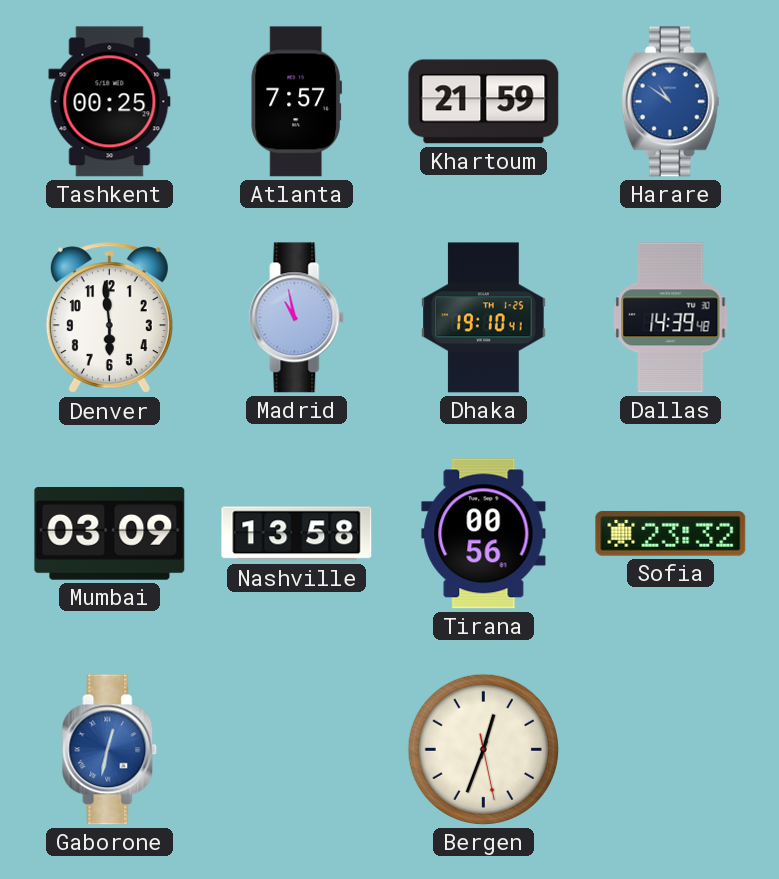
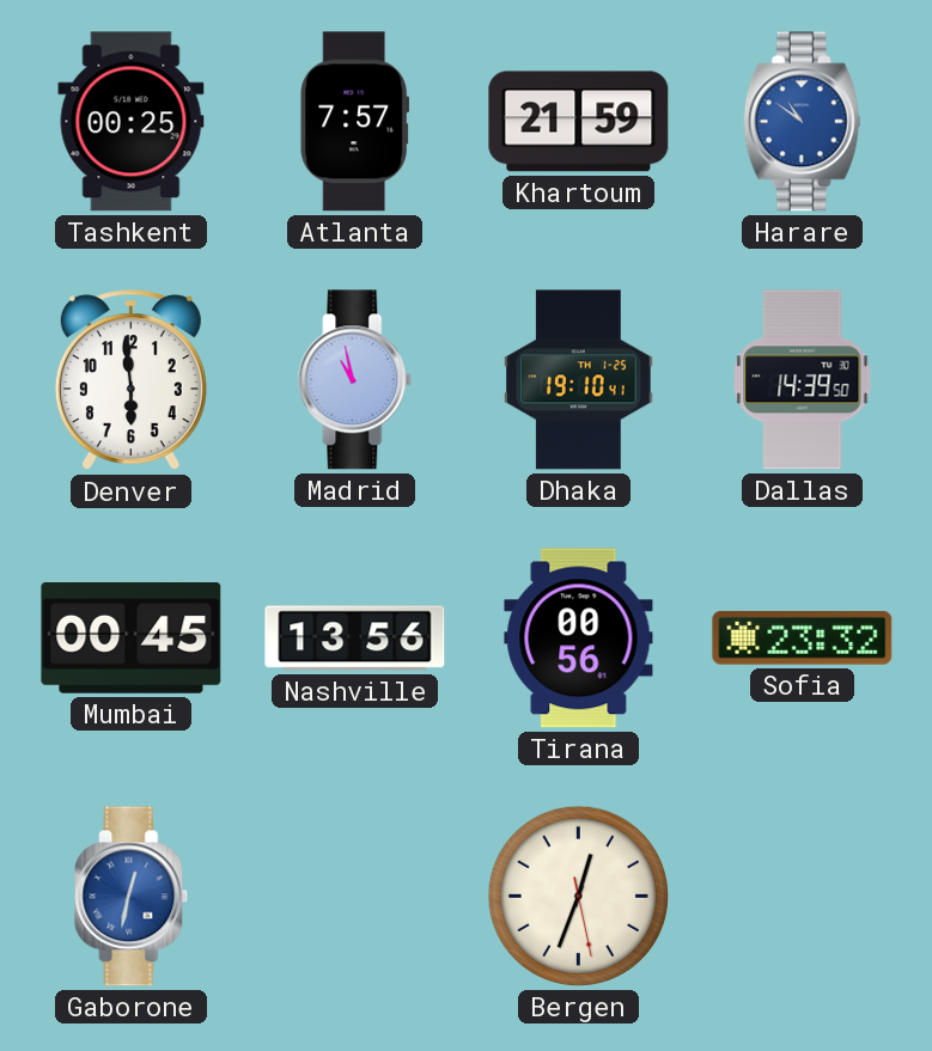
Dallas: 14:39:48 -> 14:39:50
Mumbai: 03:09 -> 00:45
Nashville: 13:58 -> 13:56
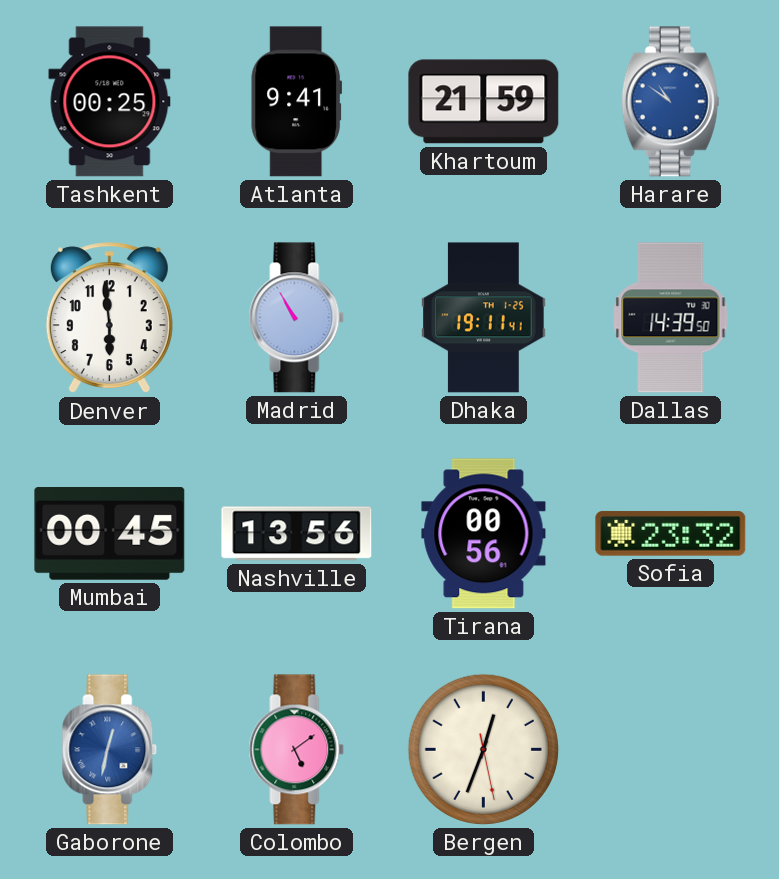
Atlanta: 7:57 -> 9:41
Madrid: 10:58 -> 10:55
Dhaka: 19:10 -> 19:11
Colombo: none -> 5:09
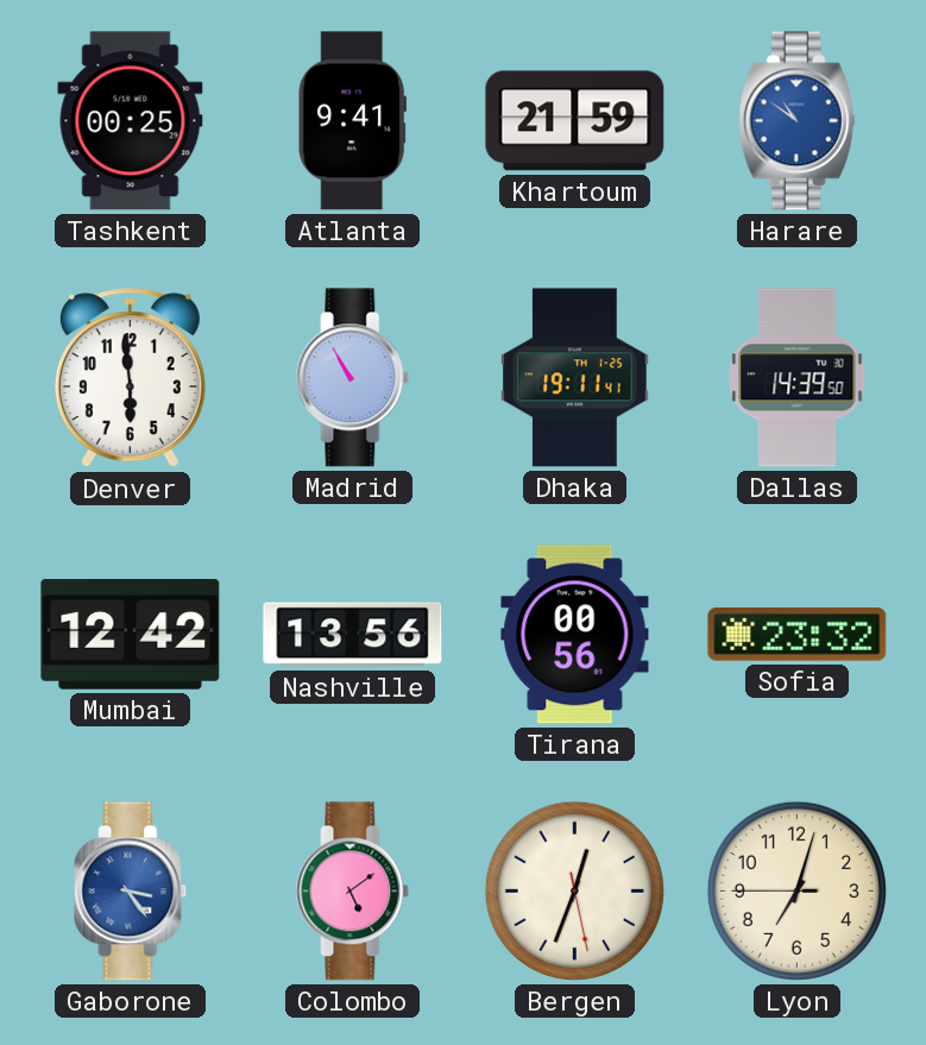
Mumbai: 00:45 -> 12:42
Gaborone: 12:32 -> 3:24
Lyon: none -> 7:02
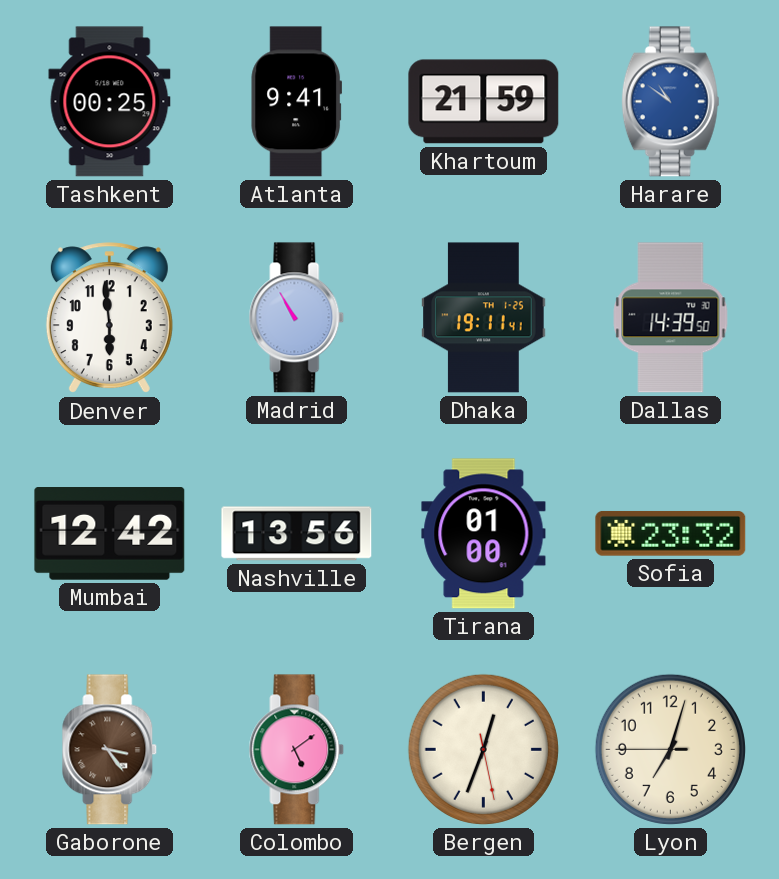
Tirana: 00:56 -> 01:00
Gaborone dial: blue -> brown
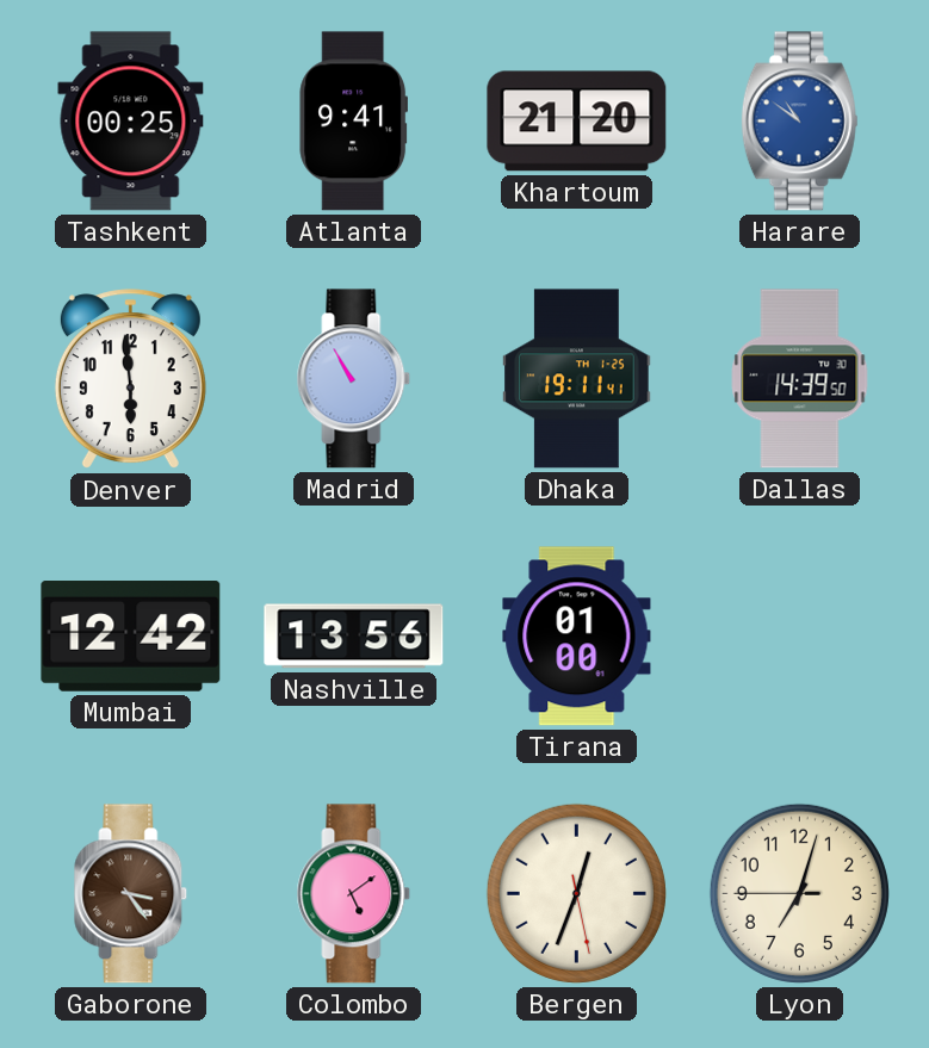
Khartoum: 21:59 -> 21:20
Sofia: 23:32 -> none
